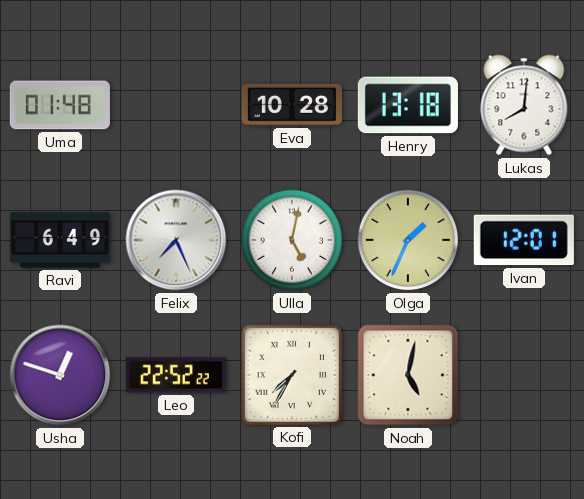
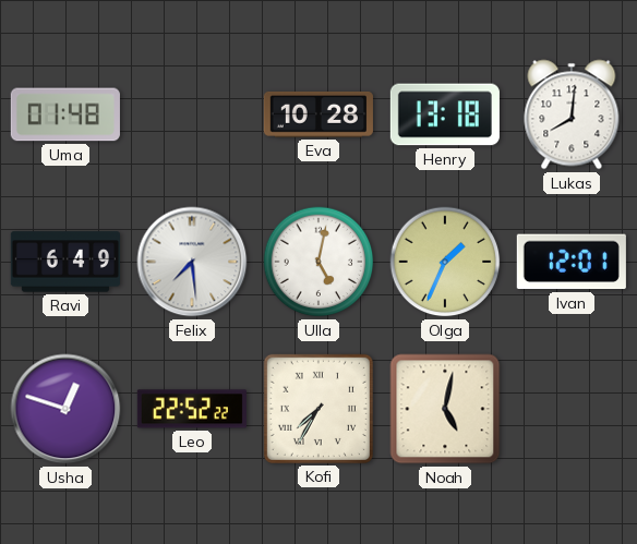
Felix: 7:26 -> 7:29
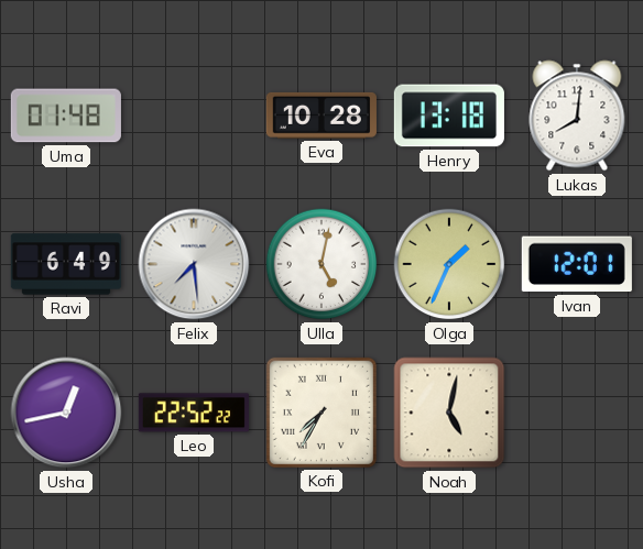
Usha: 12:48 -> 12:43
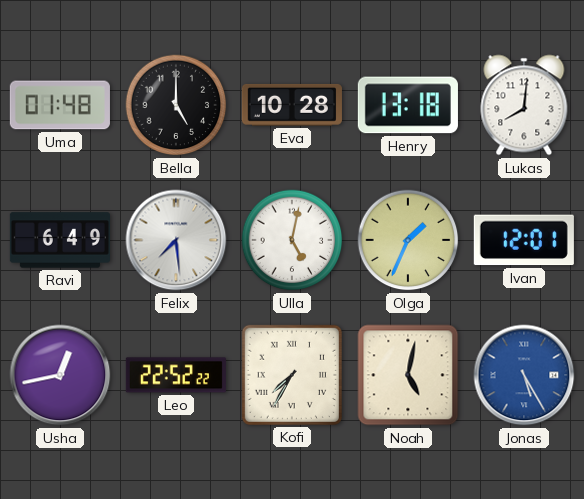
Bella: none -> 5:00
Jonas: none -> 5:25
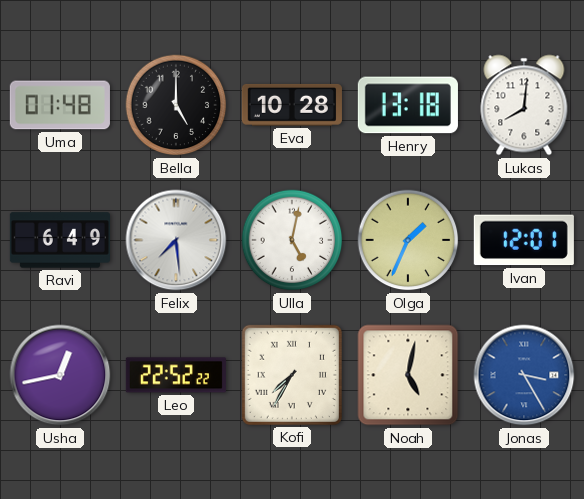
Jonas: 5:25 -> 3:25
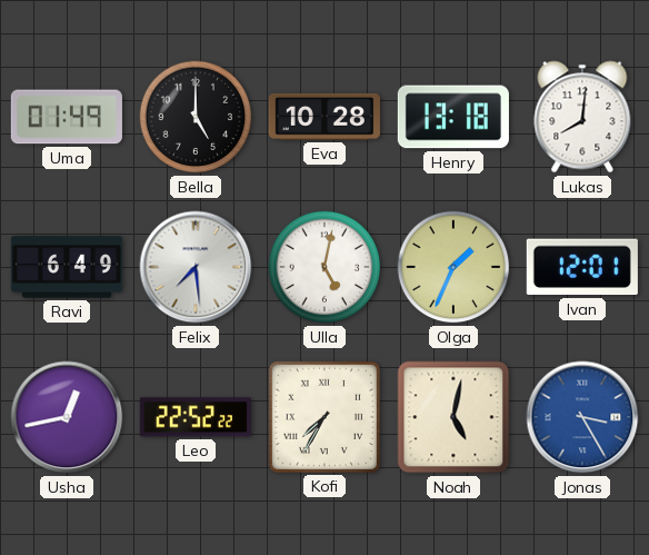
Uma: 01:48 -> 01:49
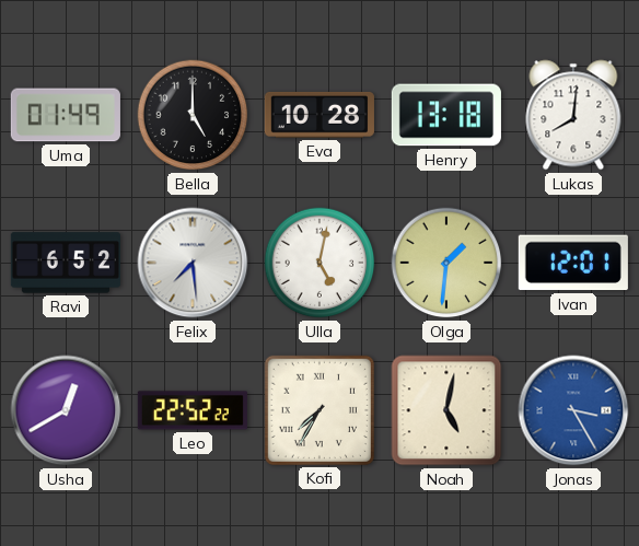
Ravi: 6:49 -> 6:52
Olga: 1:34 -> 1:31
Usha: 12:43 -> 12:40
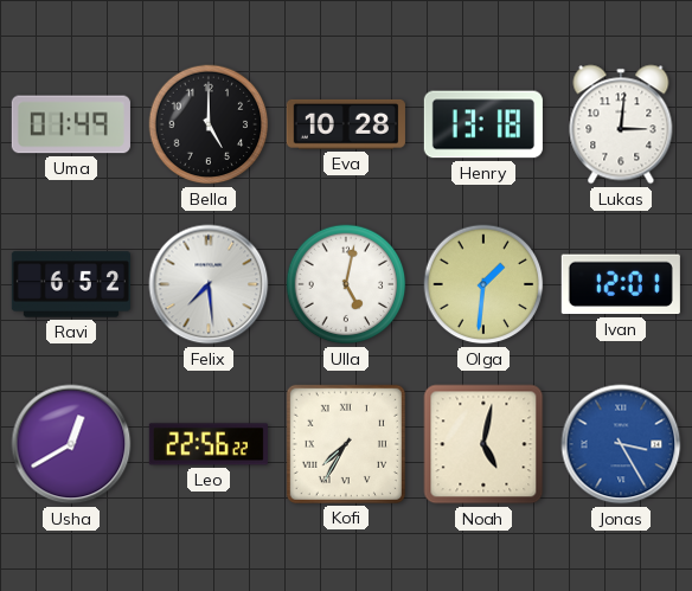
Lukas: 8:01 -> 3:01
Leo: 22:52 -> 22:56
